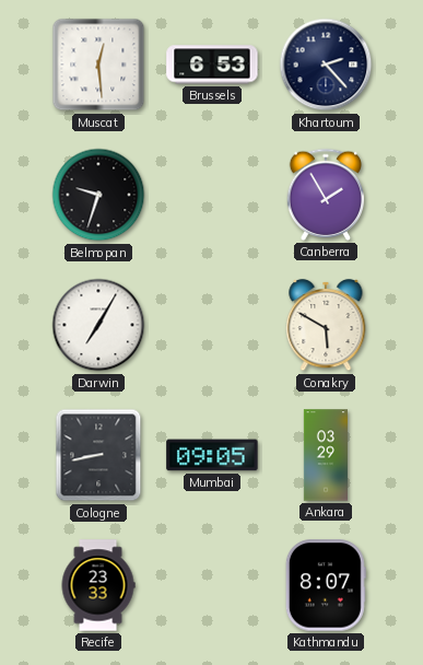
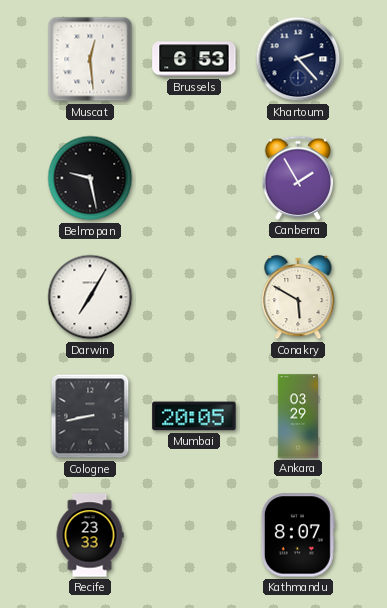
Belmopan: 9:33 -> 9:28
Mumbai: 09:05 -> 20:05
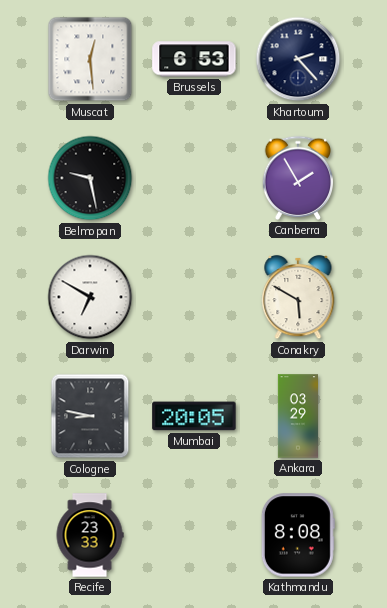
Darwin: 7:05 -> 6:50
Cologne: 8:43 -> 8:47
Kathmandu: 8:07 -> 8:08
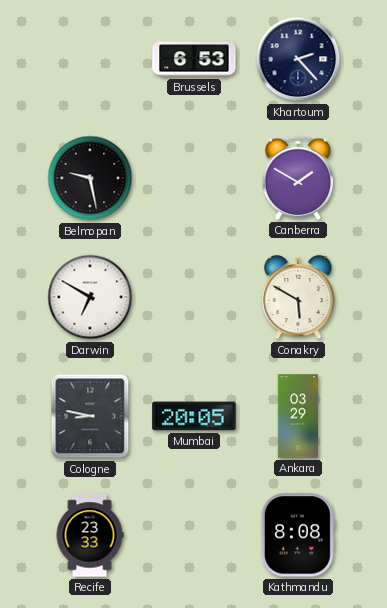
Muscat: 12:29 -> none
Canberra: 1:55 -> 1:50
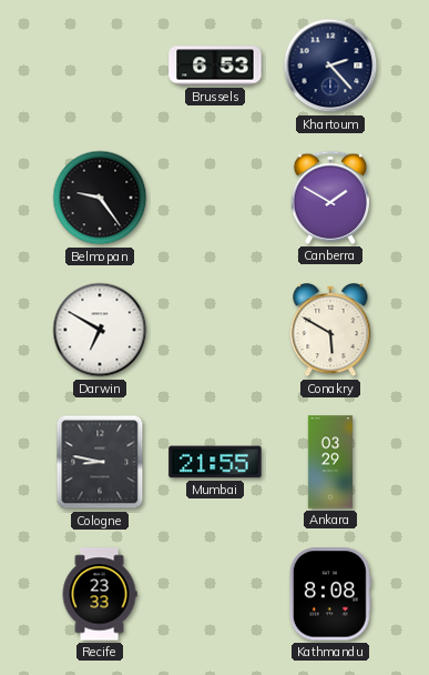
Belmopan: 9:28 -> 9:24
Mumbai: 20:05 -> 21:55
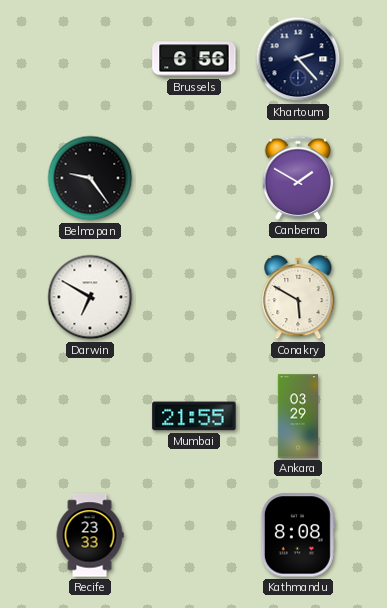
Brussels: 6:53 -> 6:56
Cologne: 8:47 -> none
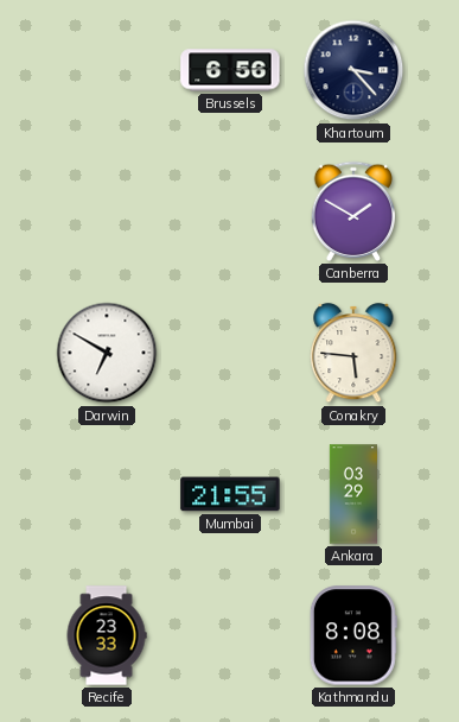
Khartoum: 2:23 -> 3:23
Belmopan: 9:24 -> none
Conakry: 5:50 -> 5:46
